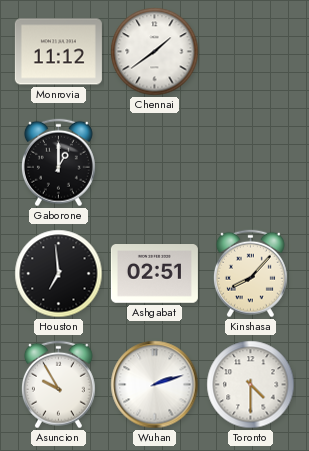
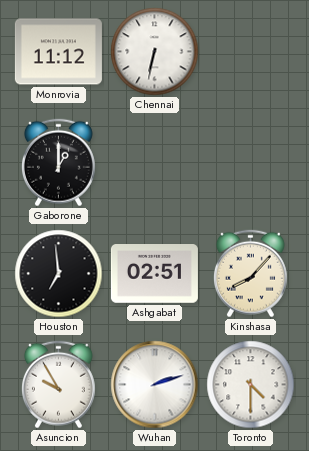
Chennai: 1:39 -> 6:32
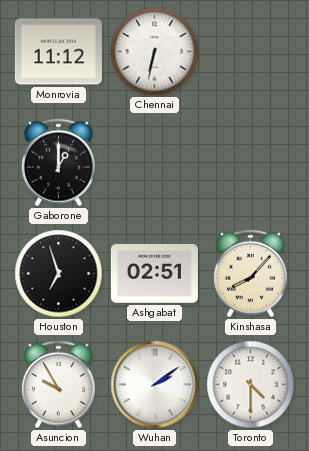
Houston: 6:59 -> 6:57
Wuhan: 2:12 -> 2:09
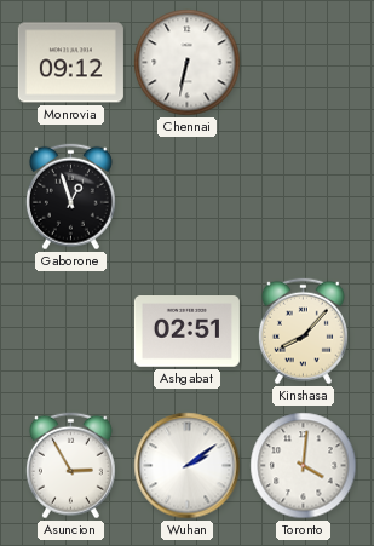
Monrovia: 11:12 -> 09:12
Gaborone: 1:00 -> 12:57
Houston: 6:57 -> none
Asuncion: 9:55 -> 2:55
Toronto: 4:30 -> 4:01
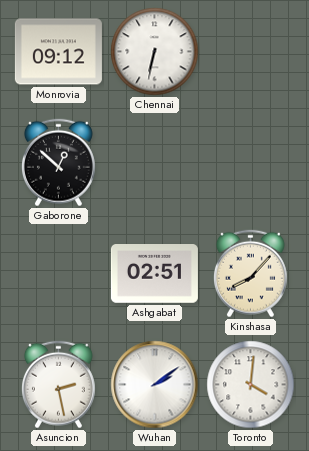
Gaborone: 12:57 -> 12:52
Asuncion: 2:55 -> 2:28
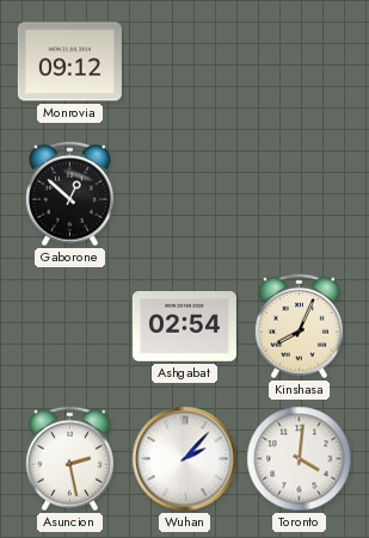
Chennai: 6:32 -> none
Ashgabat: 02:51 -> 02:54
Kinshasa: 8:07 -> 8:04
Wuhan: 2:09 -> 2:07
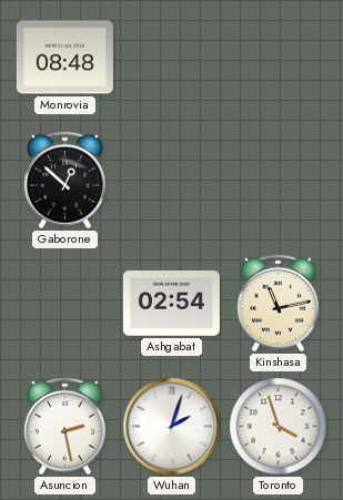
Monrovia: 09:12 -> 08:48
Kinshasa: 8:04 -> 11:13
Wuhan: 2:07 -> 2:03
Toronto: 4:01 -> 3:57
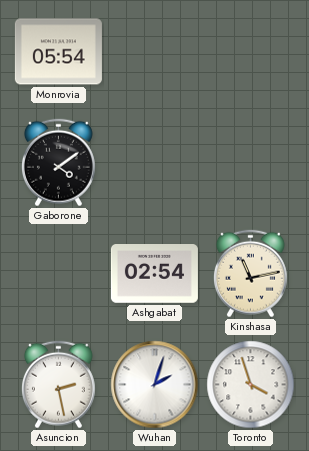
Monrovia: 08:48 -> 05:54
Gaborone: 12:52 -> 4:09
